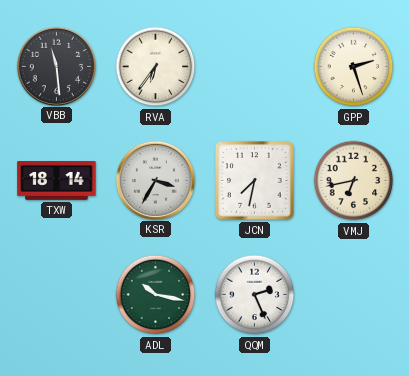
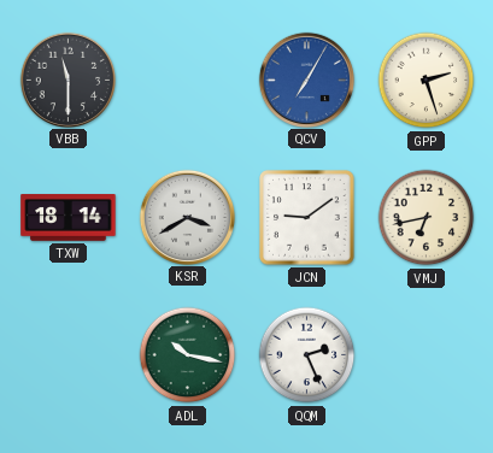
VBB: 11:29 -> 11:30
RVA: 6:36 -> none
QCV: none -> 7:05
KSR: 3:35 -> 3:40
JCN: 7:32 -> 9:09
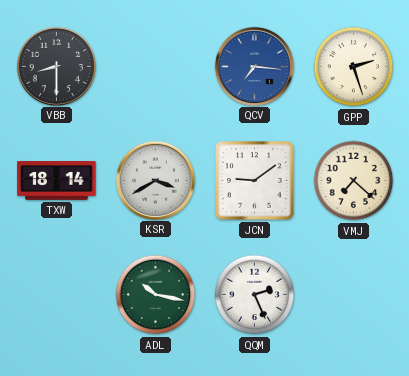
VBB: 11:30 -> 8:30
QCV: 7:05 -> 7:16
VMJ: 6:43 -> 7:22
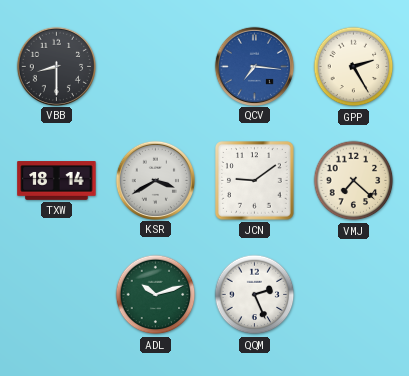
GPP: 2:27 -> 2:25
ADL: 10:17 -> 10:12
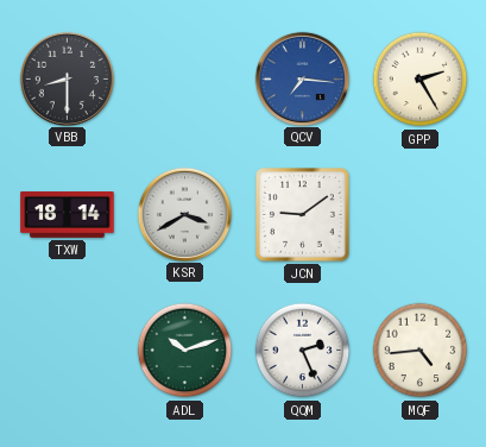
VMJ: 7:22 -> none
MQF: none -> 4:44
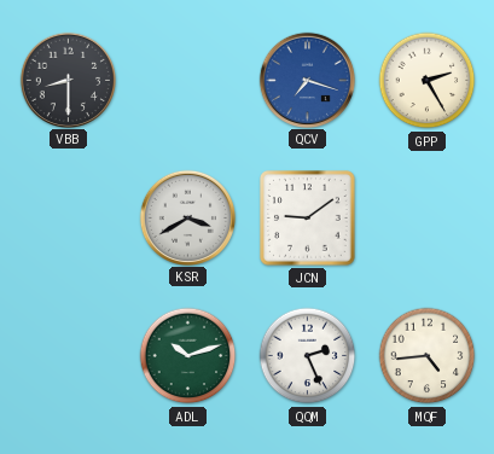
QCV: 7:16 -> 7:18
TXW: 18:14 -> none
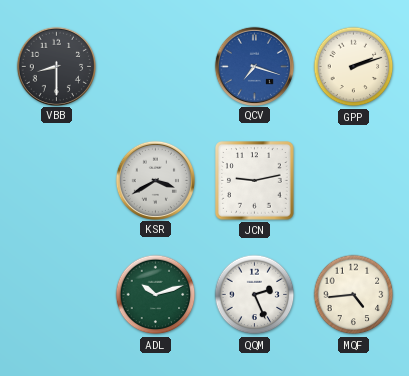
GPP: 2:25 -> 2:12
JCN: 9:09 -> 9:13
